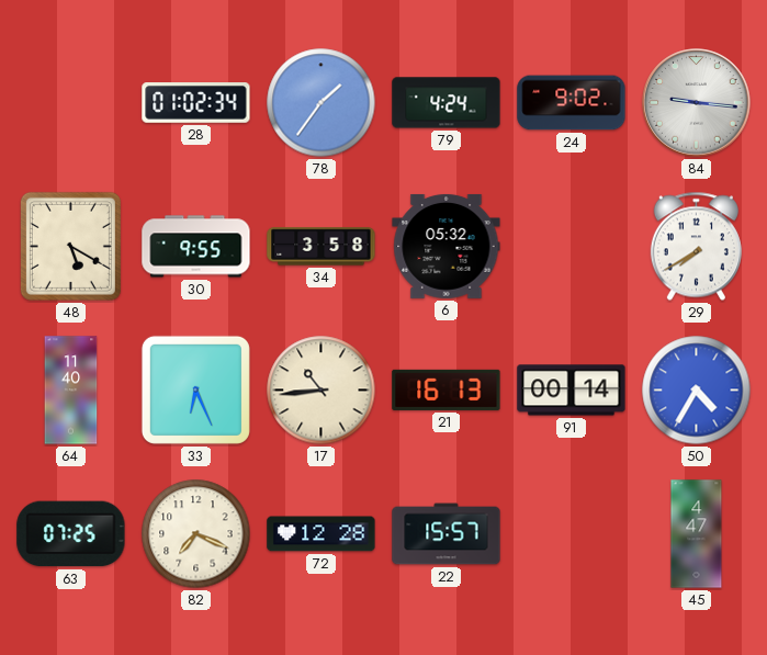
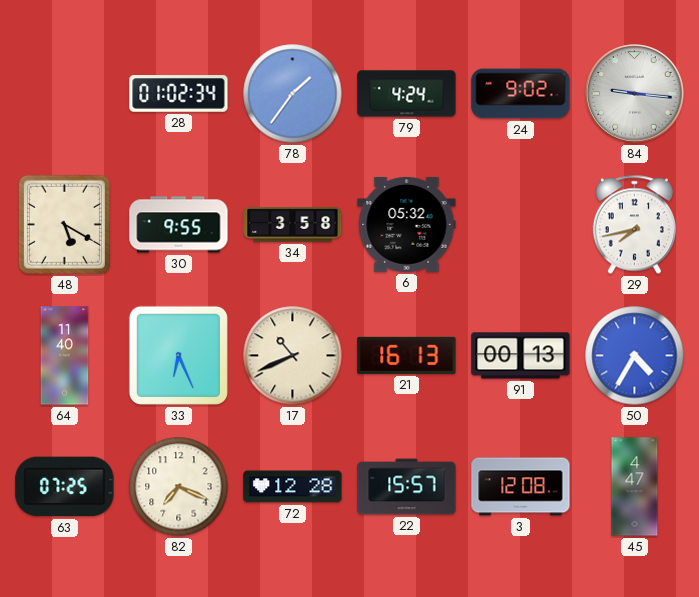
29: 7:40 -> 7:43
17: 10:44 -> 10:41
91: 00:14 -> 00:13
3: none -> 12:08
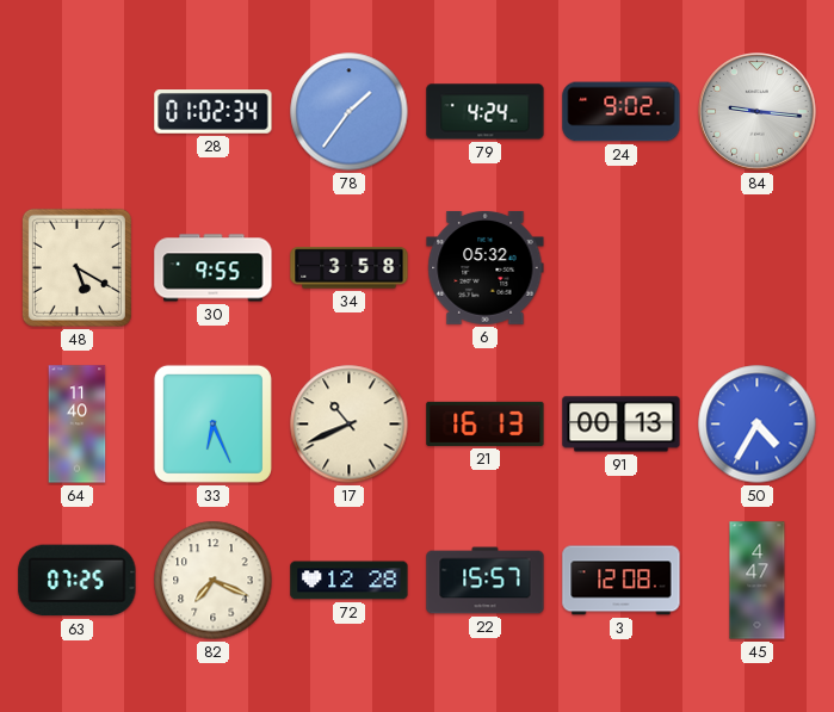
29: 7:43 -> none
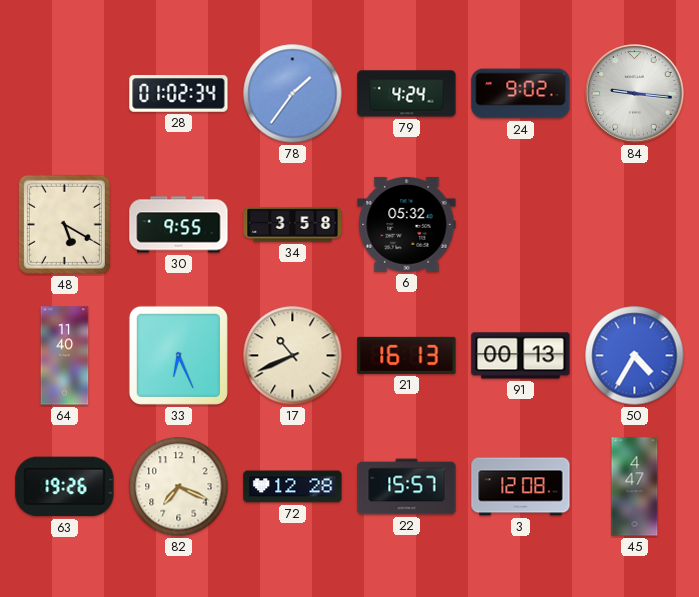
63: 07:25 -> 19:26
